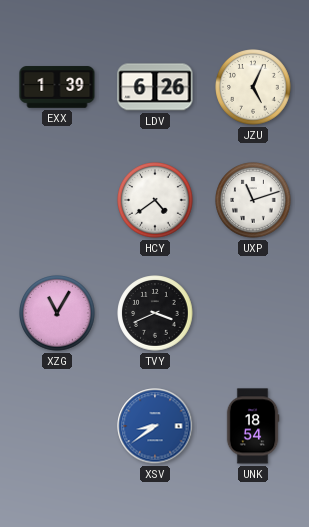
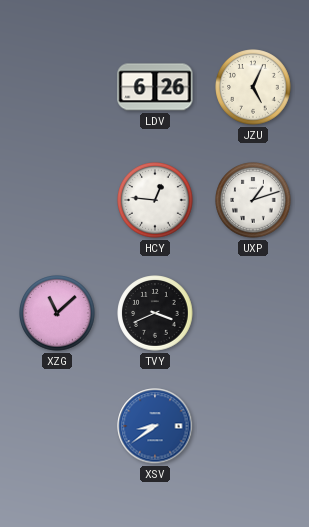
EXX: 1:39 -> none
HCY: 4:39 -> 12:46
UXP: 11:12 -> 1:12
XZG: 11:05 -> 11:08
UNK: 18:54 -> none
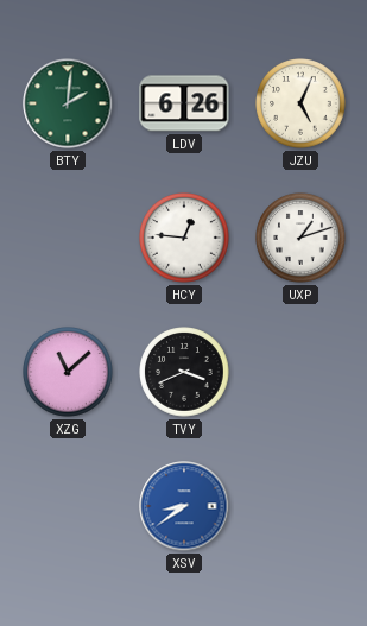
BTY: none -> 2:01
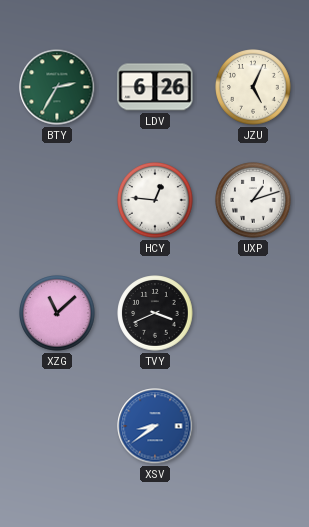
BTY: 2:01 -> 2:35
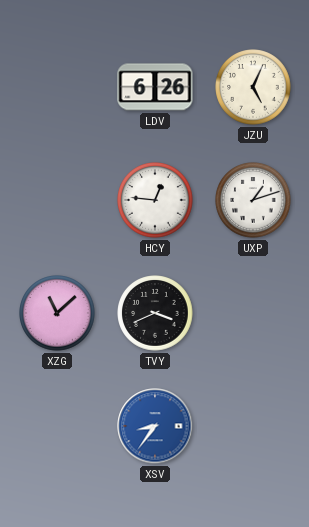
BTY: 2:35 -> none
XSV: 8:39 -> 8:36
